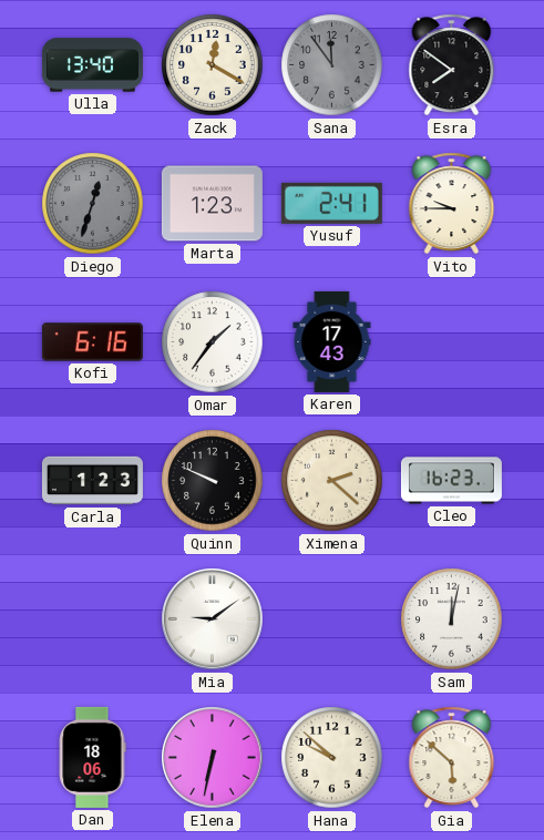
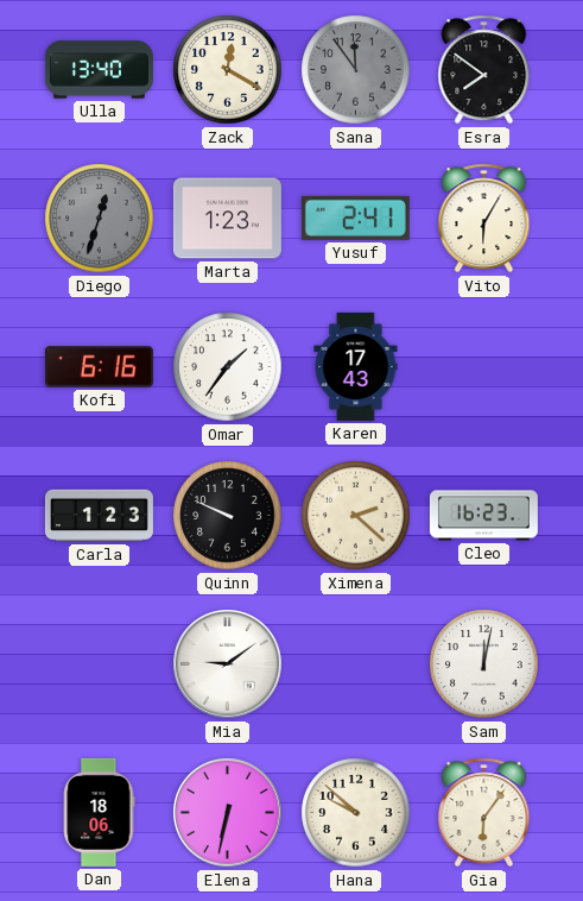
Vito: 9:45 -> 6:05
Gia: 5:52 -> 6:06
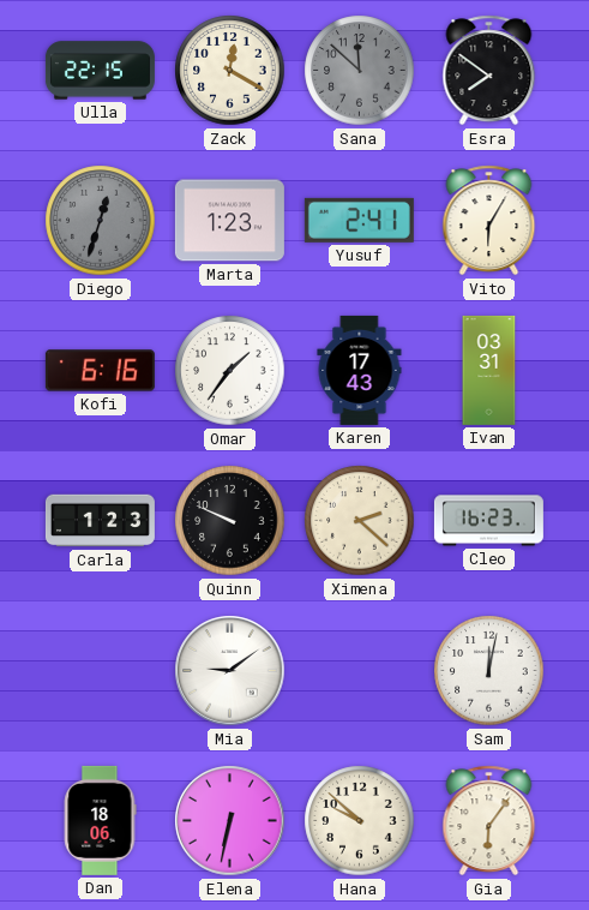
Ulla: 13:40 -> 22:15
Sana: 11:54 -> 11:52
Ivan: none -> 03:31
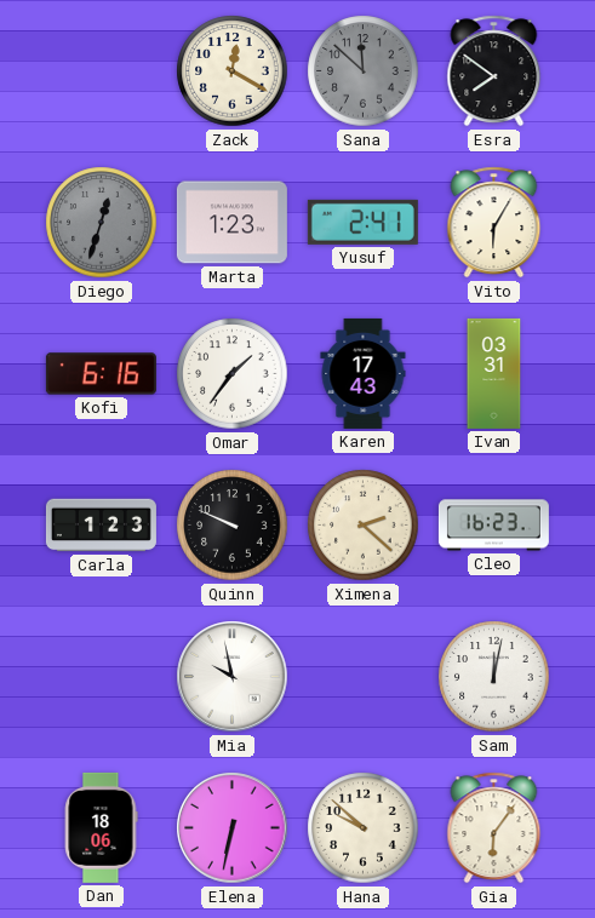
Ulla: 22:15 -> none
Mia: 9:09 -> 9:58
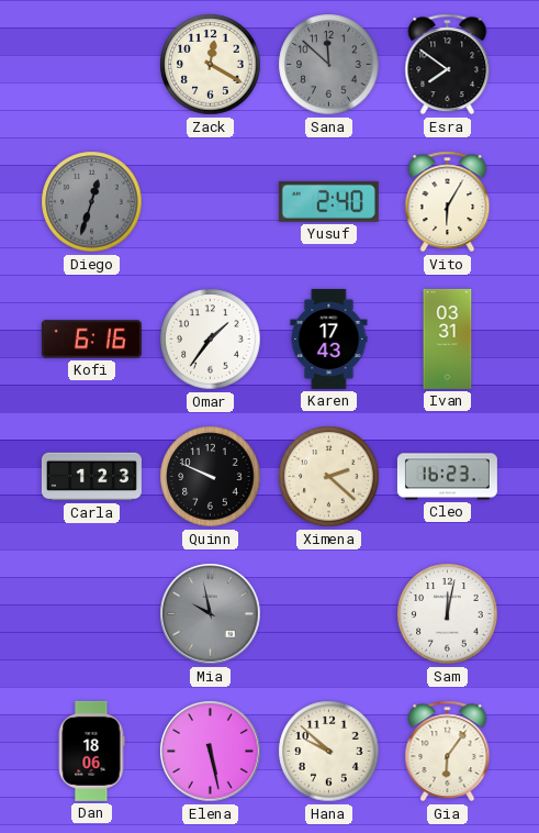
Marta: 1:23 -> none
Yusuf: 2:41 -> 2:40
Mia dial: white -> grey
Elena: 6:32 -> 5:28
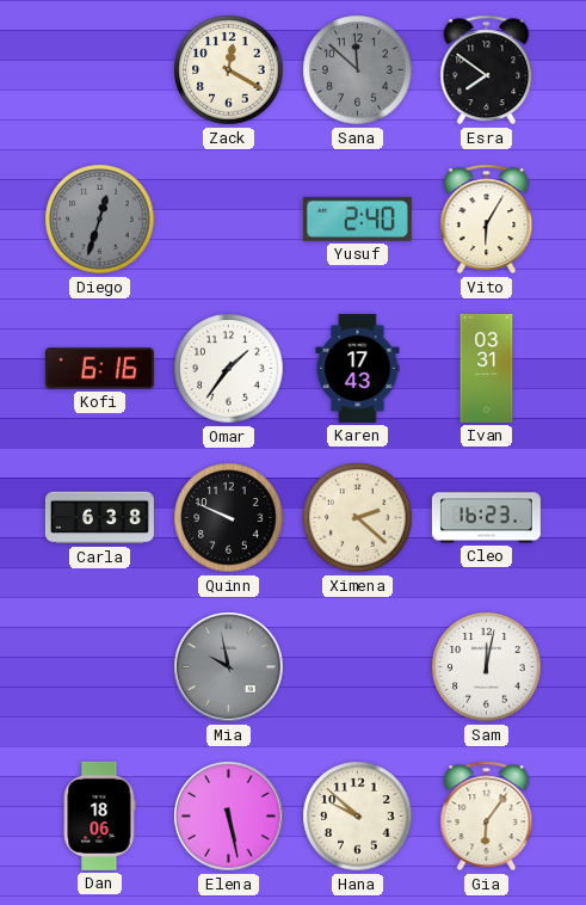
Carla: 1:23 -> 6:38
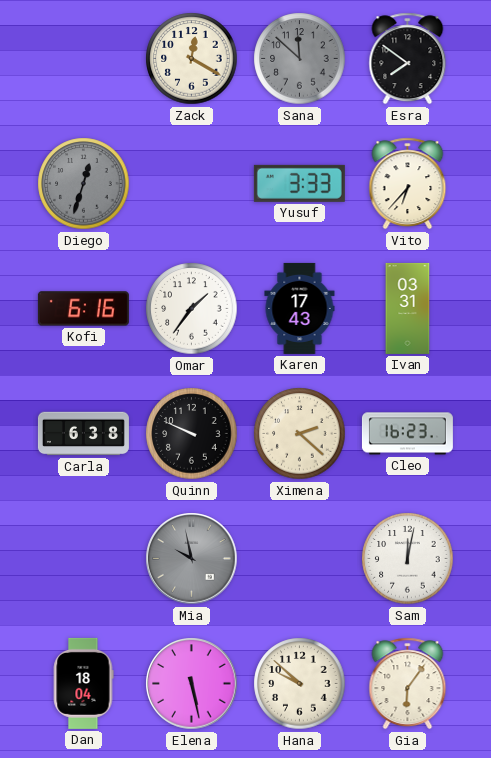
Yusuf: 2:40 -> 3:33
Vito: 6:05 -> 6:37
Dan: 18:06 -> 18:04
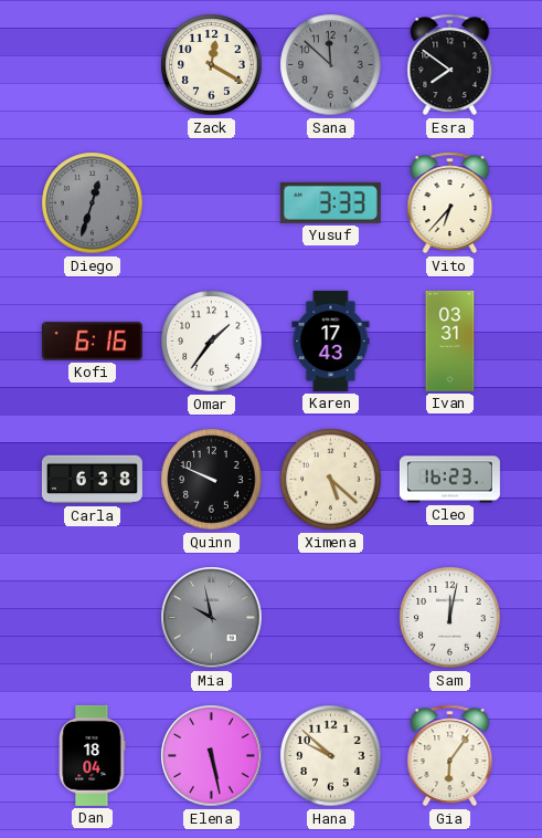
Ximena: 2:22 -> 5:22
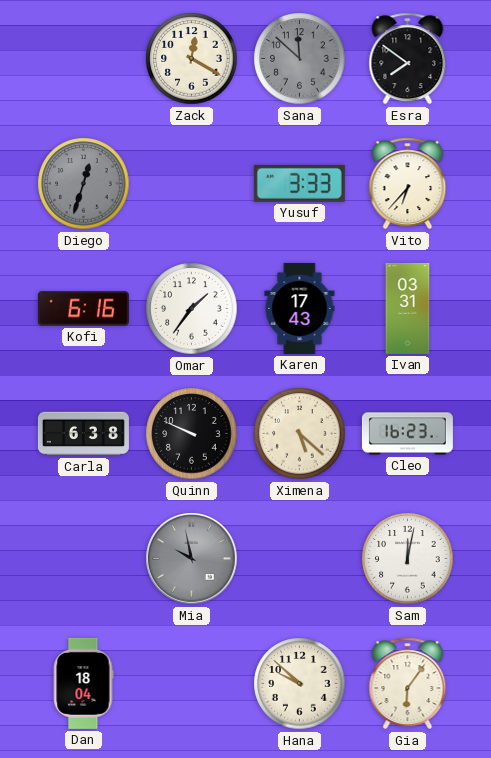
Elena: 5:28 -> none
